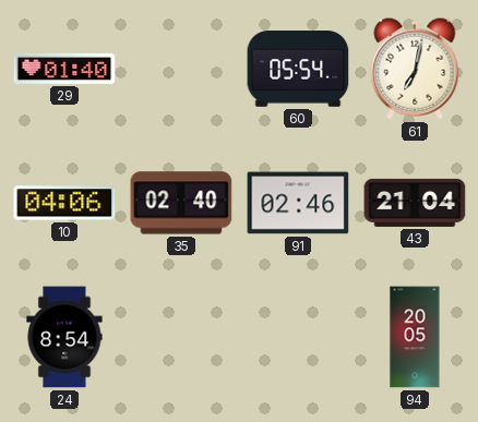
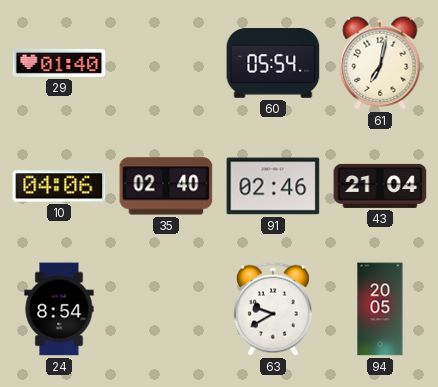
63: none -> 9:40
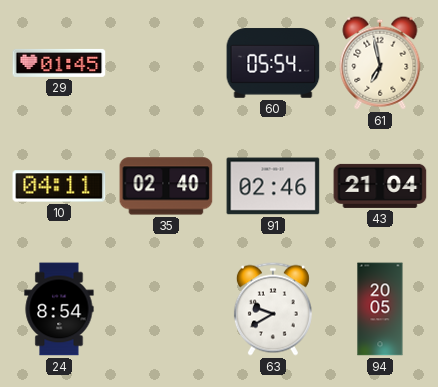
29: 01:40 -> 01:45
61: 7:02 -> 6:58
10: 04:06 -> 04:11
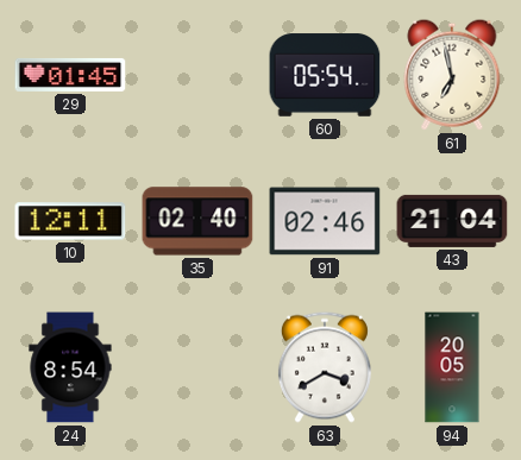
10: 04:11 -> 12:11
63: 9:40 -> 3:40
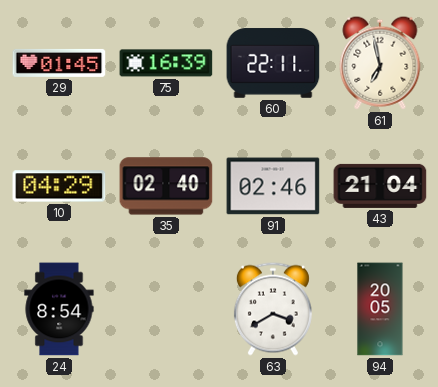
75: none -> 16:39
60: 05:54 -> 22:11
10: 12:11 -> 04:29
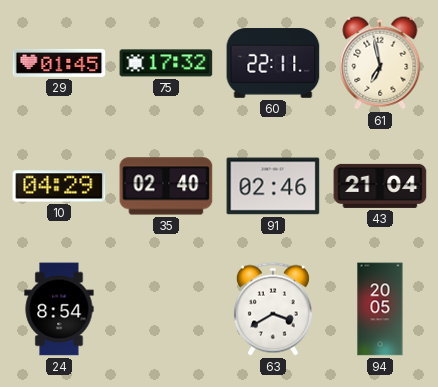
75: 16:39 -> 17:32
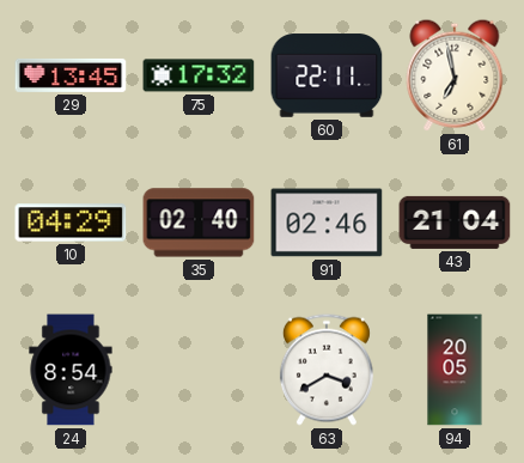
29: 01:45 -> 13:45
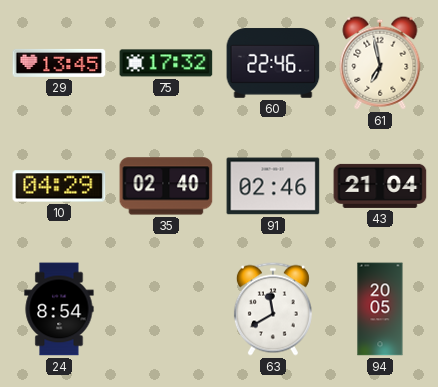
60: 22:11 -> 22:46
63: 3:40 -> 11:40
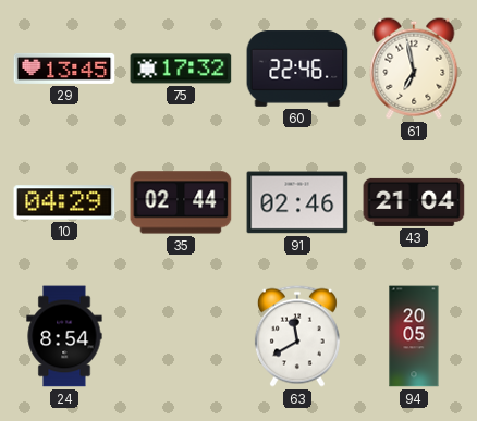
35: 02:40 -> 02:44
